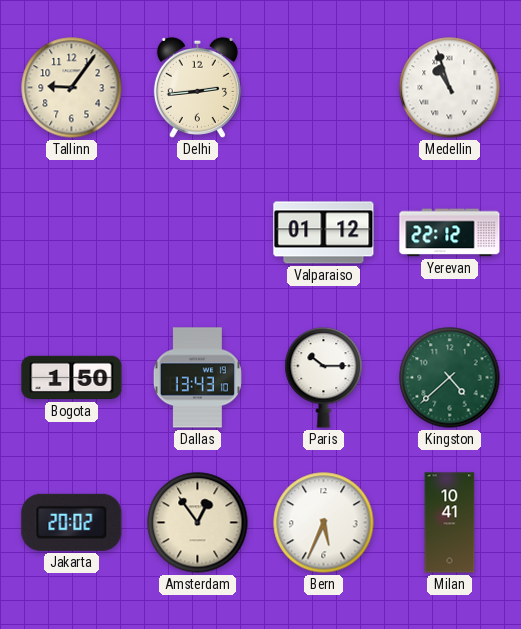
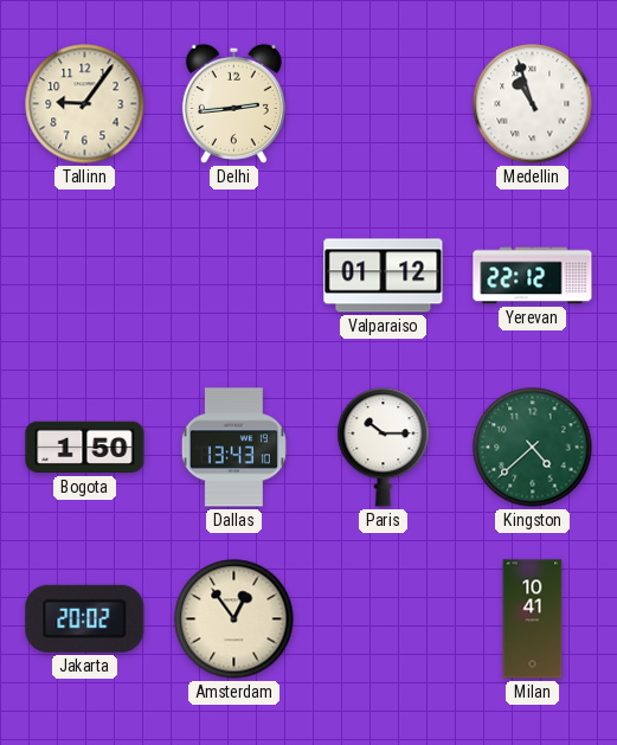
Bern: 5:34 -> none
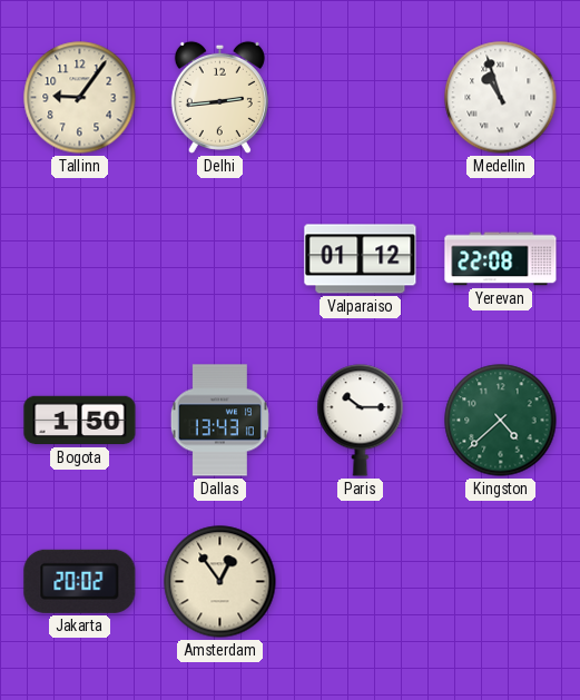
Yerevan: 22:12 -> 22:08
Milan: 10:41 -> none
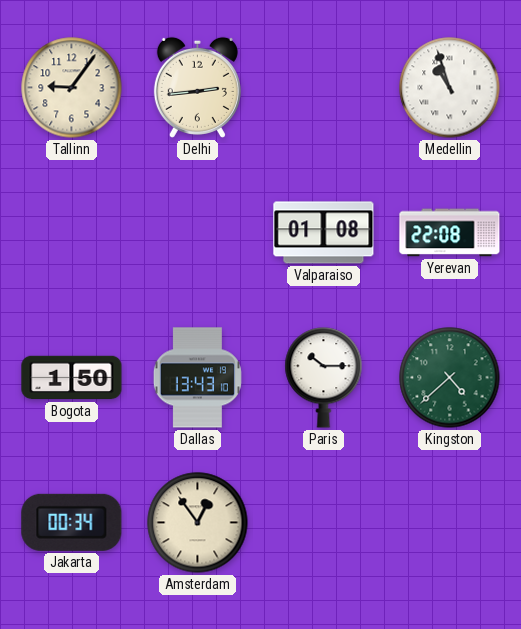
Valparaiso: 01:12 -> 01:08
Jakarta: 20:02 -> 00:34
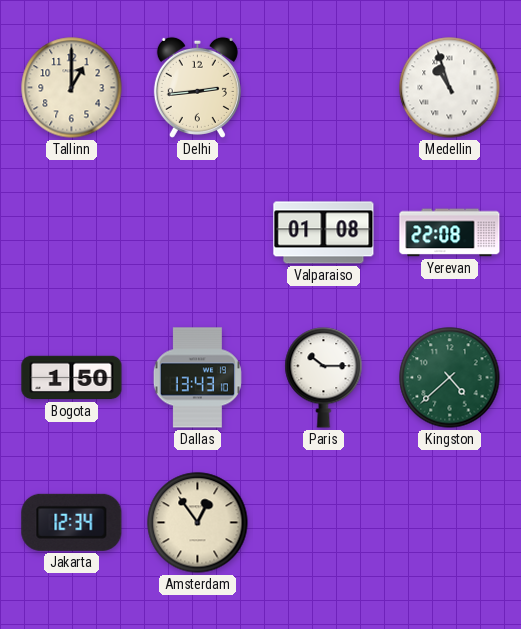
Tallinn: 9:06 -> 1:00
Jakarta: 00:34 -> 12:34
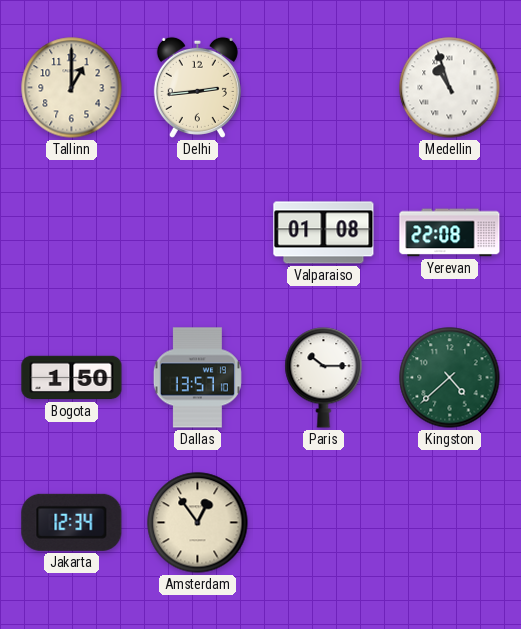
Dallas: 13:43 -> 13:57
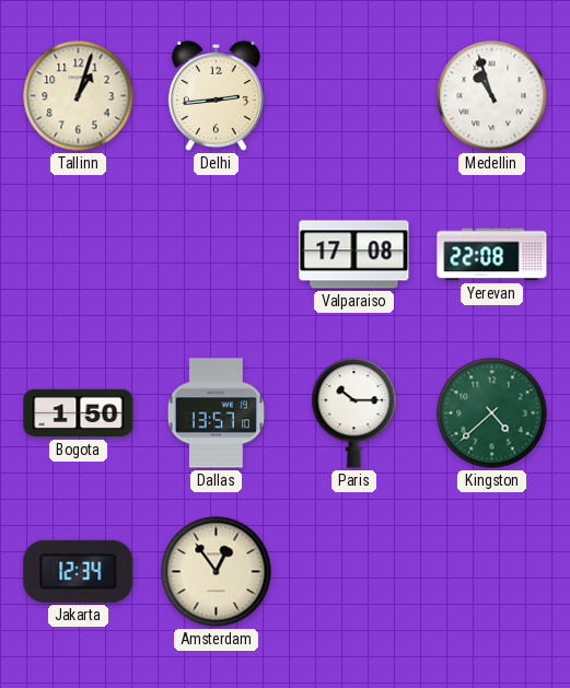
Tallinn: 1:00 -> 1:03
Valparaiso: 01:08 -> 17:08
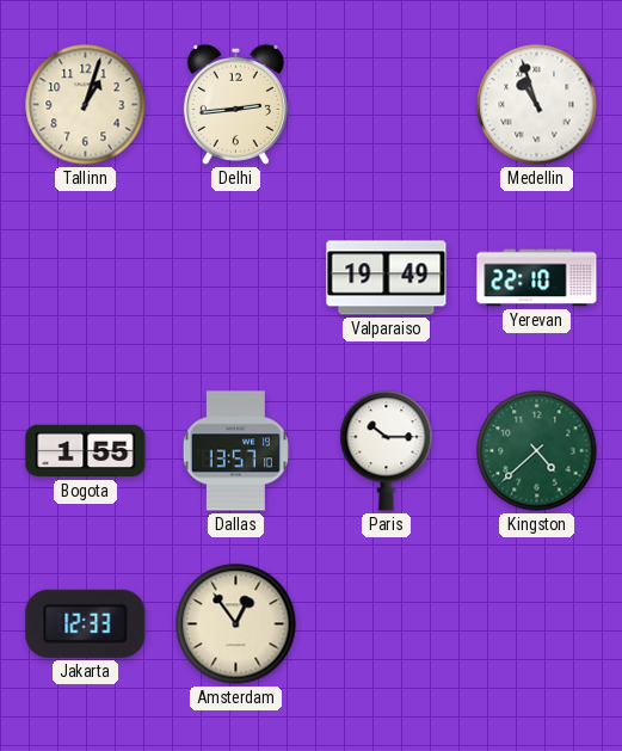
Valparaiso: 17:08 -> 19:49
Yerevan: 22:08 -> 22:10
Bogota: 1:50 -> 1:55
Jakarta: 12:34 -> 12:33
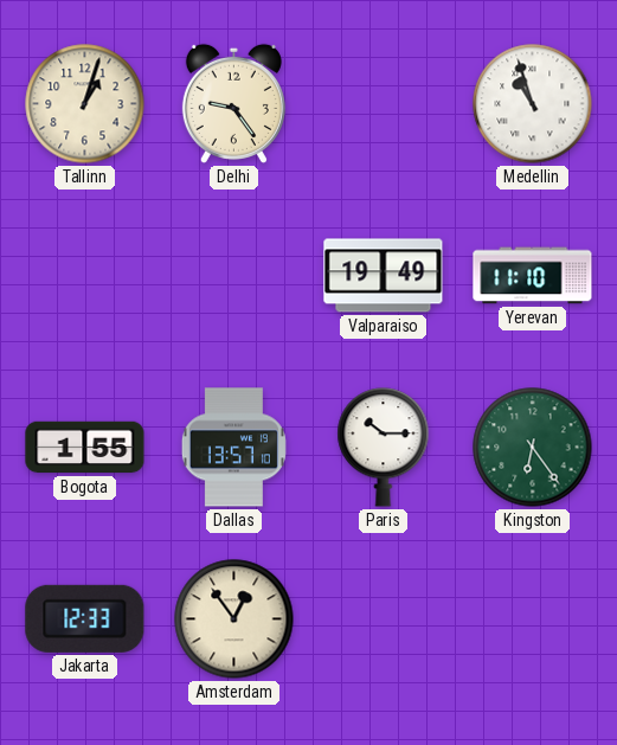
Delhi: 2:44 -> 9:24
Yerevan: 22:10 -> 11:10
Kingston: 4:38 -> 6:24
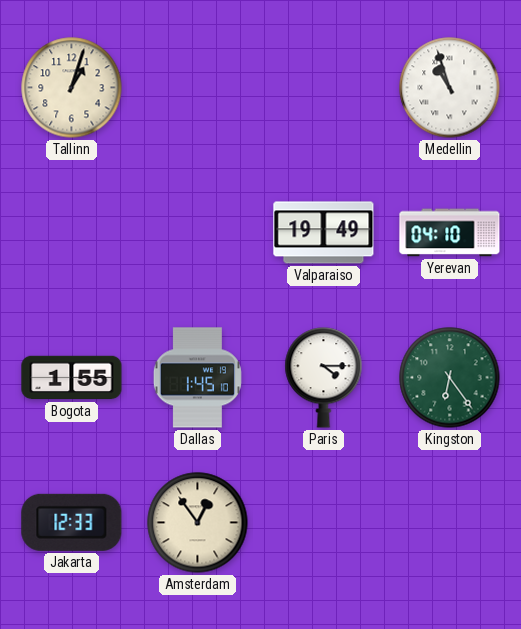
Delhi: 9:24 -> none
Yerevan: 11:10 -> 04:10
Dallas: 13:57 -> 1:45
Paris: 10:15 -> 4:15
